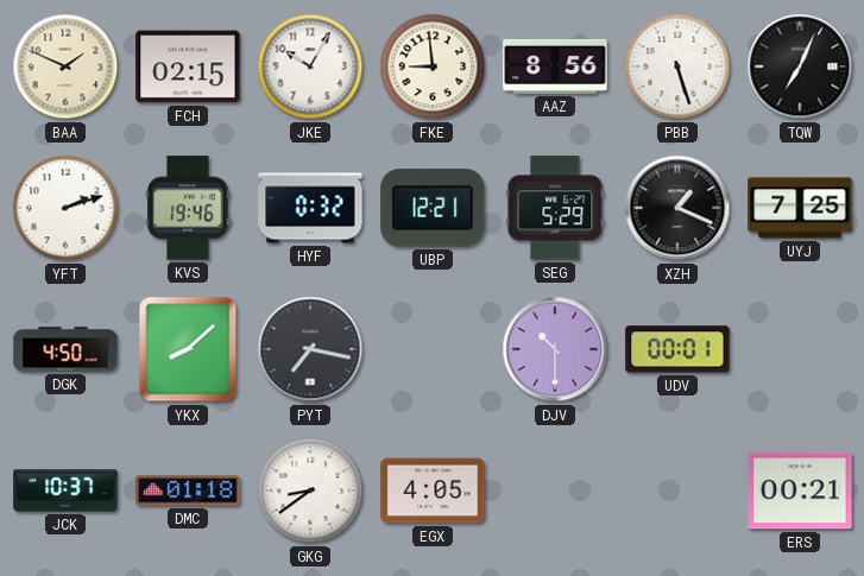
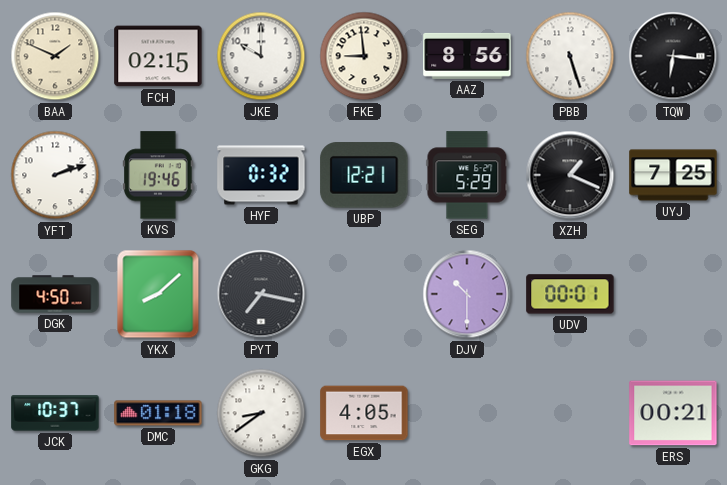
JKE: 10:05 -> 10:00
TQW: 7:04 -> 6:16
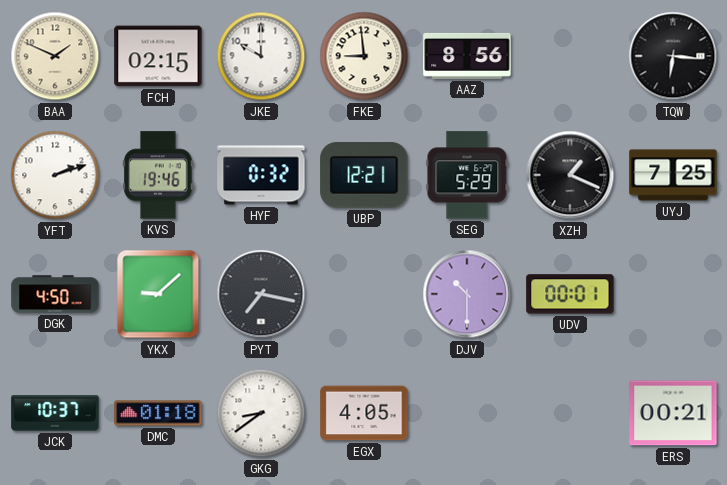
PBB: 5:27 -> none
YKX: 8:08 -> 9:08
